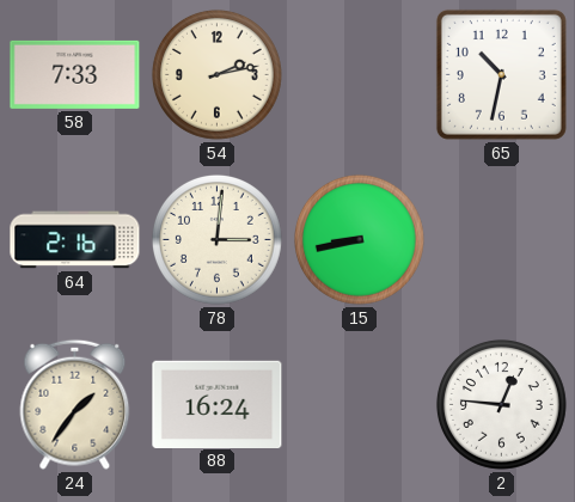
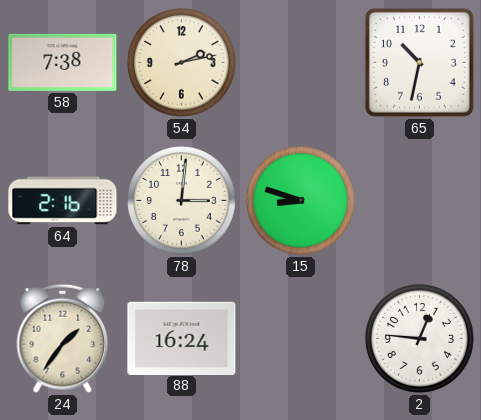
58: 7:33 -> 7:38
15: 8:43 -> 8:48
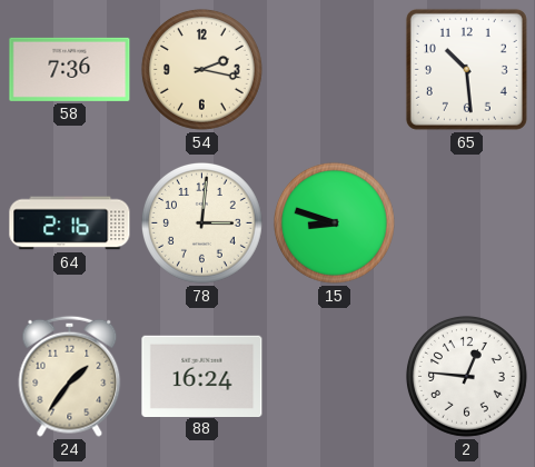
58: 7:38 -> 7:36
54: 2:13 -> 2:17
65: 10:32 -> 10:29
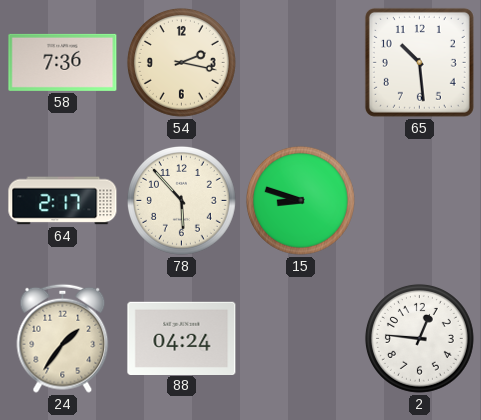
64: 2:16 -> 2:17
78: 3:01 -> 5:53
88: 16:24 -> 04:24
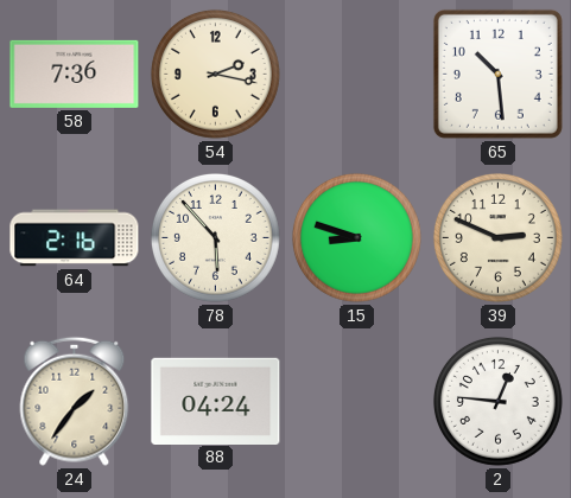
64: 2:17 -> 2:16
39: none -> 2:49
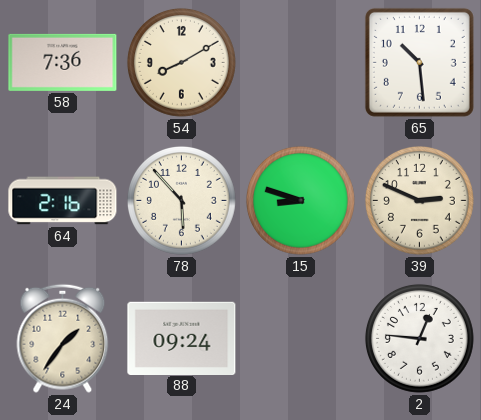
54: 2:17 -> 8:10
88: 04:24 -> 09:24
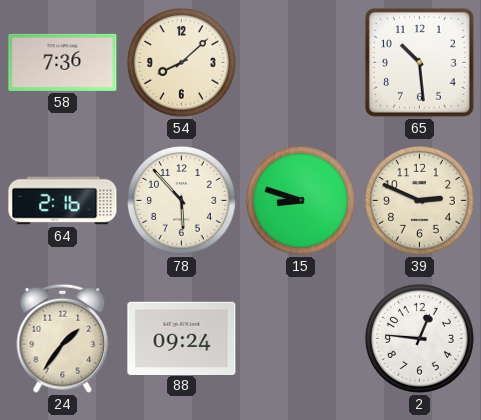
54: 8:10 -> 8:08
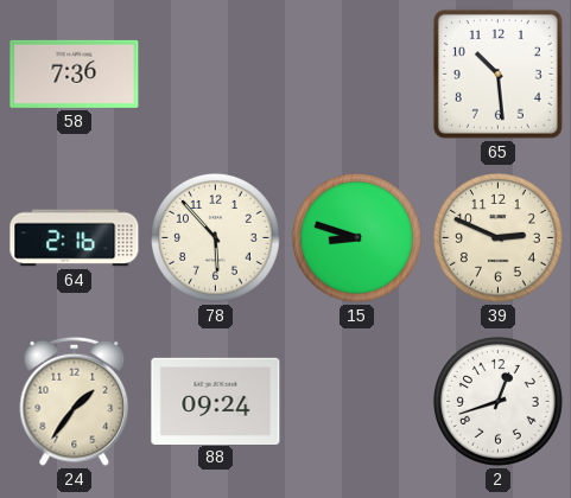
54: 8:08 -> none
2: 12:46 -> 12:42
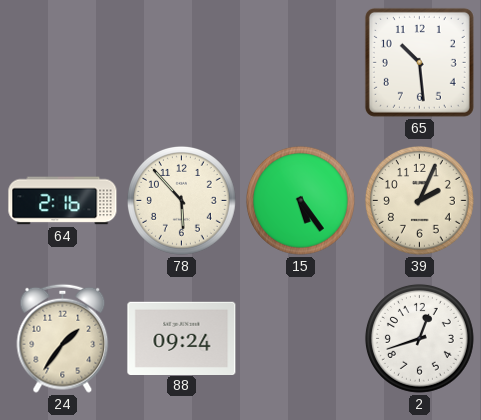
58: 7:36 -> none
15: 8:48 -> 5:24
39: 2:49 -> 2:04
